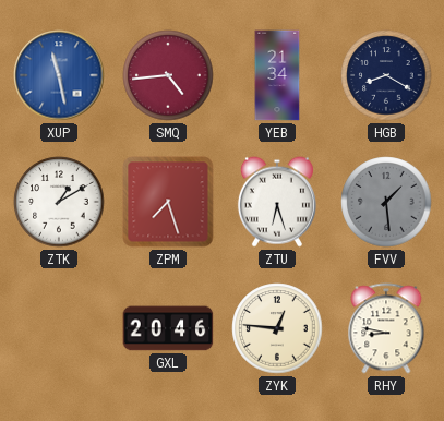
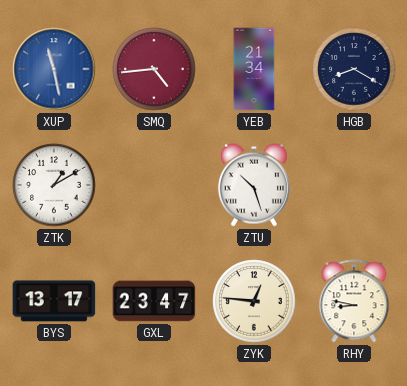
ZPM: 7:27 -> none
ZTU: 6:27 -> 10:27
FVV: 1:29 -> none
BYS: none -> 13:17
GXL: 20:46 -> 23:47
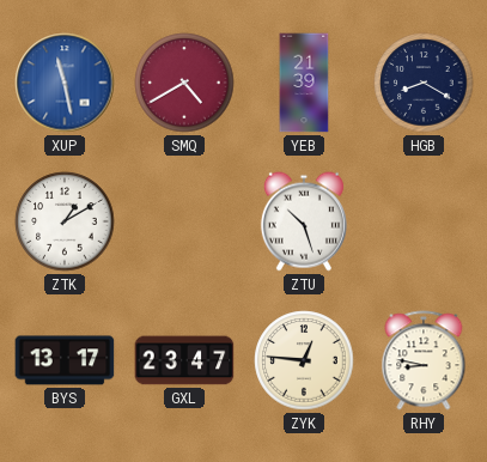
SMQ: 4:44 -> 4:40
YEB: 21:34 -> 21:39
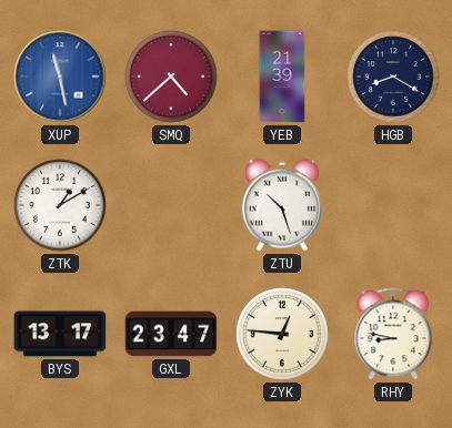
SMQ: 4:40 -> 4:38
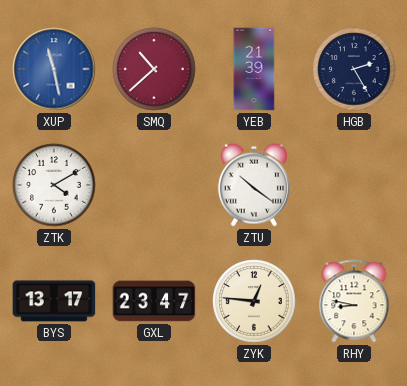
SMQ: 4:38 -> 10:38
HGB: 8:20 -> 2:25
ZTK: 1:10 -> 4:10
ZTU: 10:27 -> 10:21
